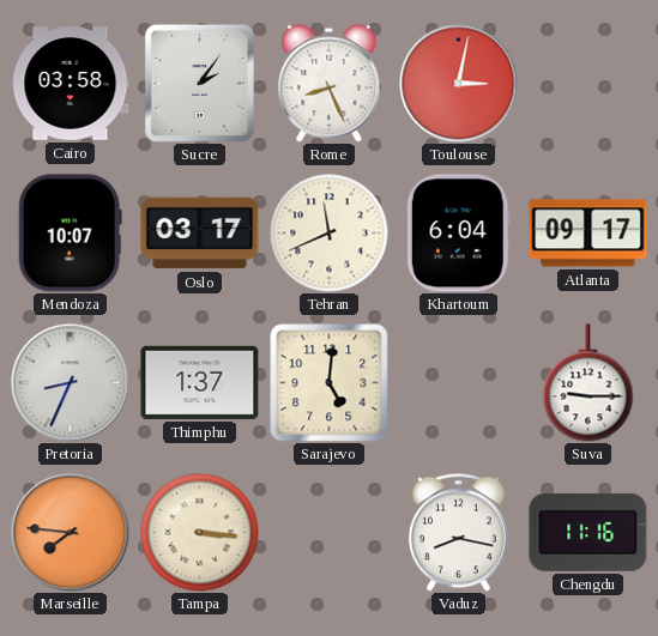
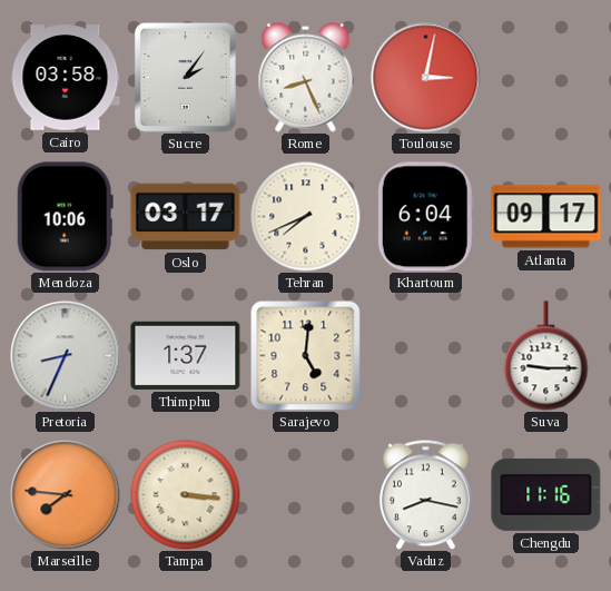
Mendoza: 10:07 -> 10:06
Tehran: 11:41 -> 7:41
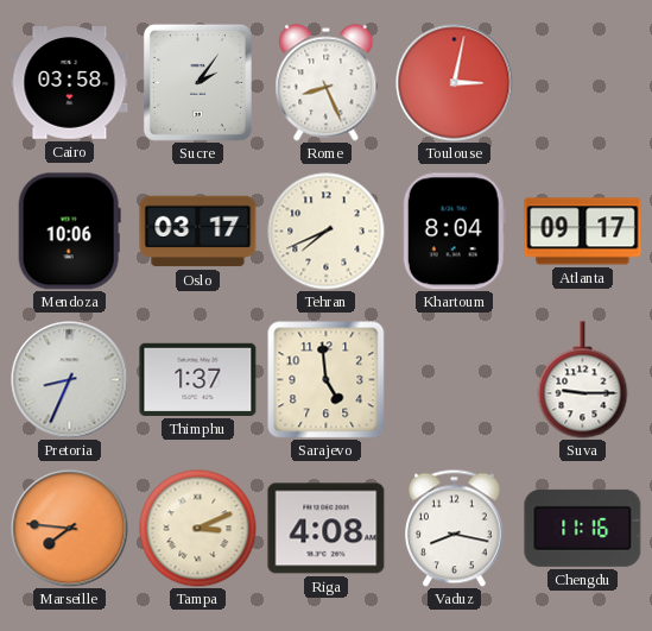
Khartoum: 6:04 -> 8:04
Sarajevo: 5:01 -> 4:59
Tampa: 3:16 -> 3:11
Riga: none -> 4:08
